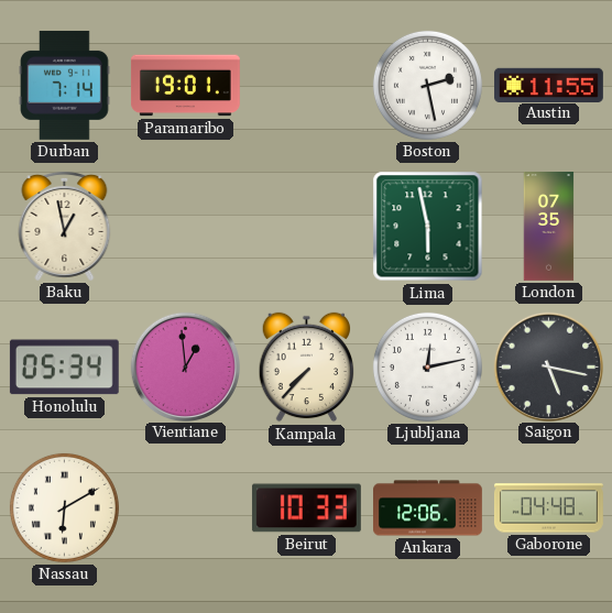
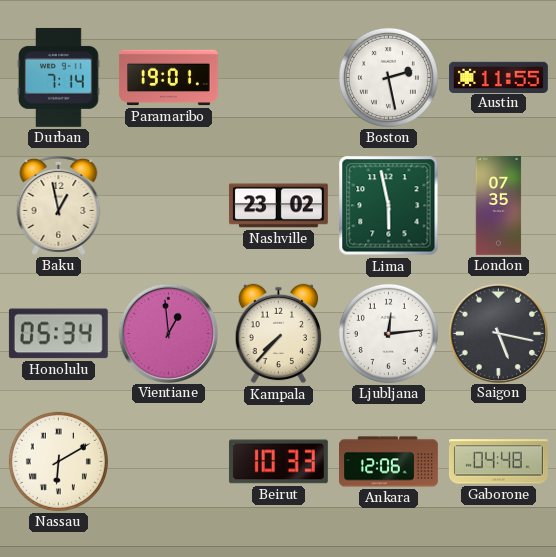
Nashville: none -> 23:02
Ljubljana: 12:13 -> 12:14
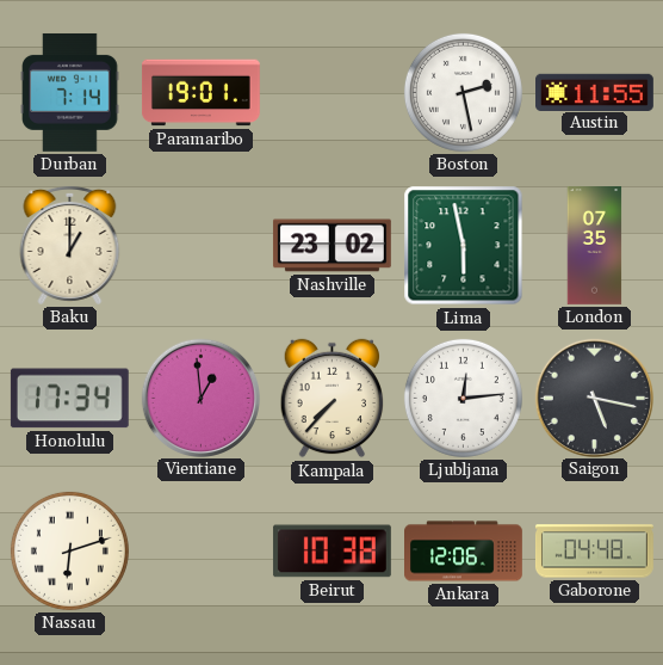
Baku: 12:58 -> 1:00
Honolulu: 05:34 -> 17:34
Nassau: 6:10 -> 6:12
Beirut: 10:33 -> 10:38
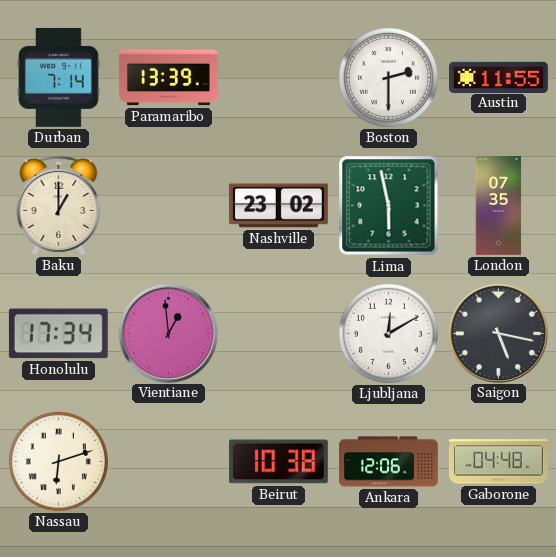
Paramaribo: 19:01 -> 13:39
Boston: 2:28 -> 2:30
Kampala: 7:37 -> none
Ljubljana: 12:14 -> 12:10
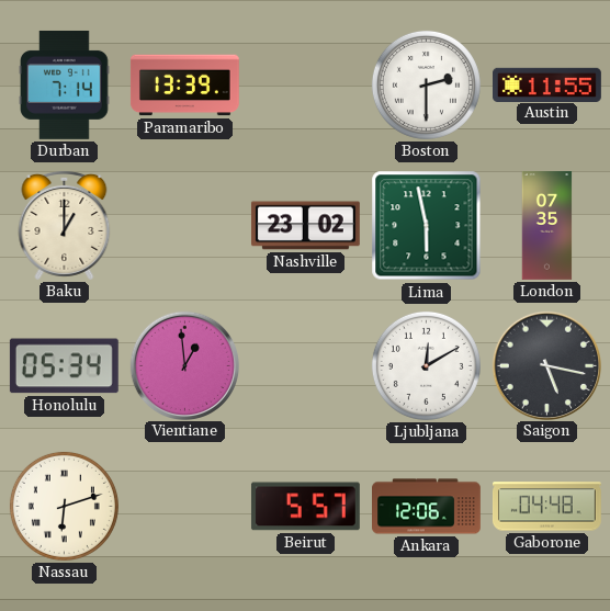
Honolulu: 17:34 -> 05:34
Beirut: 10:38 -> 5:57
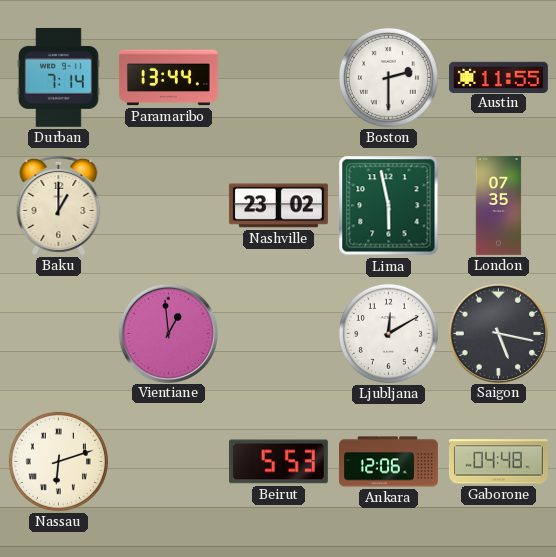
Paramaribo: 13:39 -> 13:44
Honolulu: 05:34 -> none
Beirut: 5:57 -> 5:53
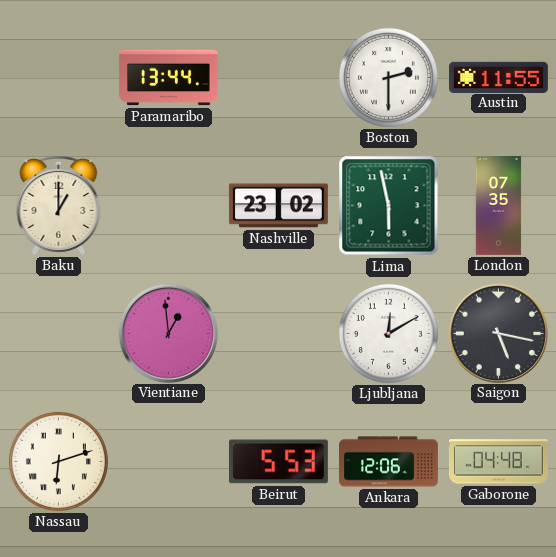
Durban: 7:14 -> none
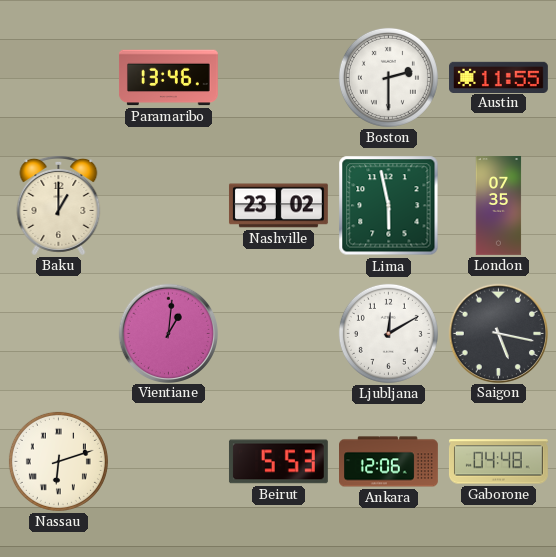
Paramaribo: 13:44 -> 13:46
Vientiane: 12:59 -> 1:01
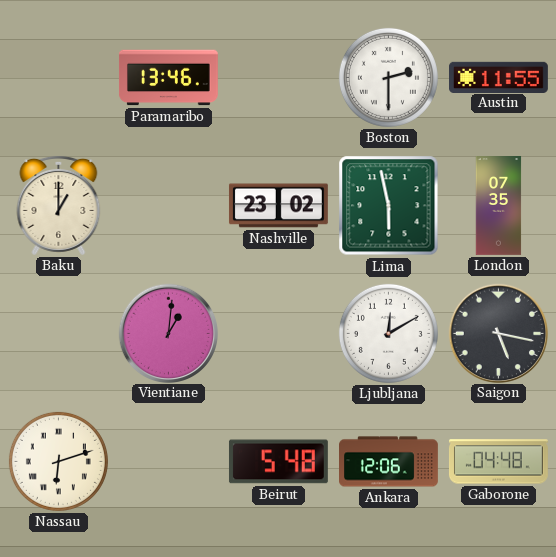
Beirut: 5:53 -> 5:48
